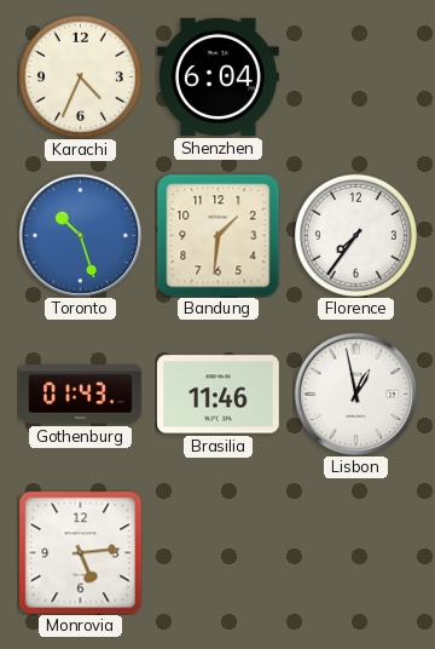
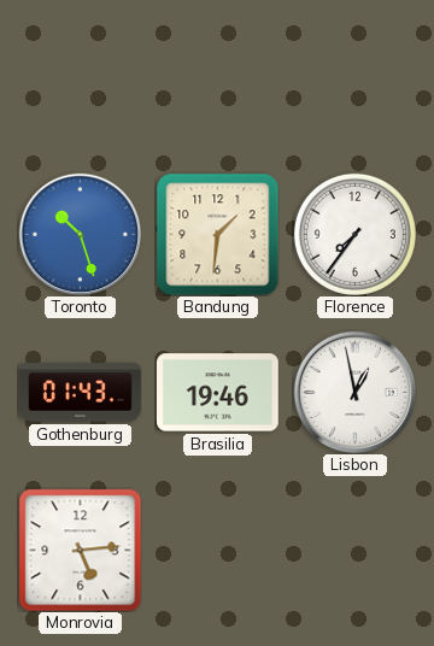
Karachi: 4:34 -> none
Shenzhen: 6:04 -> none
Brasilia: 11:46 -> 19:46
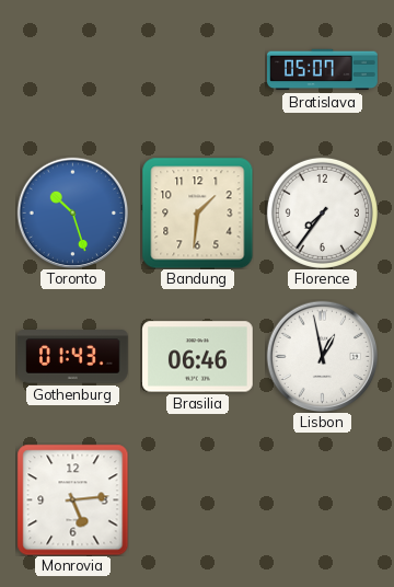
Bratislava: none -> 05:07
Brasilia: 19:46 -> 06:46
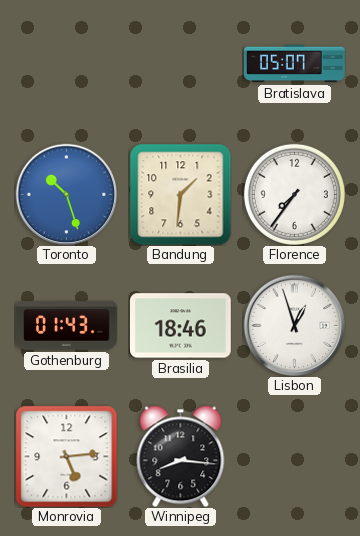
Brasilia: 06:46 -> 18:46
Lisbon: 12:58 -> 12:57
Winnipeg: none -> 8:16
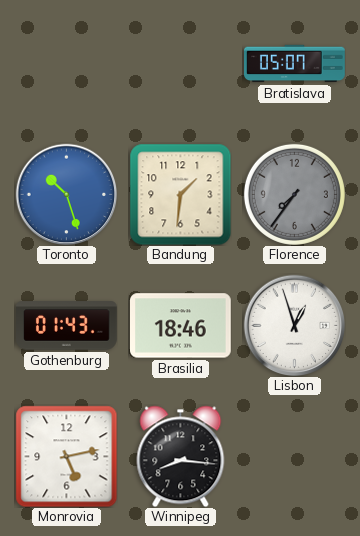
Florence dial: white -> grey
Monrovia: 5:14 -> 5:13
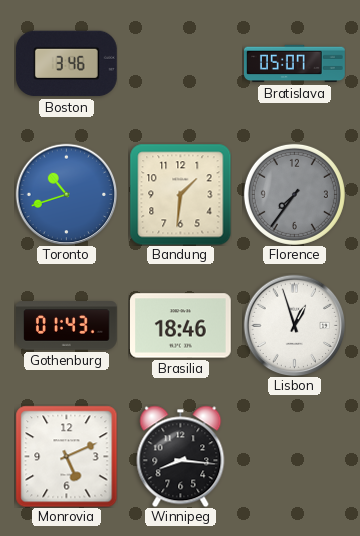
Boston: none -> 3:46
Toronto: 10:27 -> 10:42
Monrovia: 5:13 -> 5:11
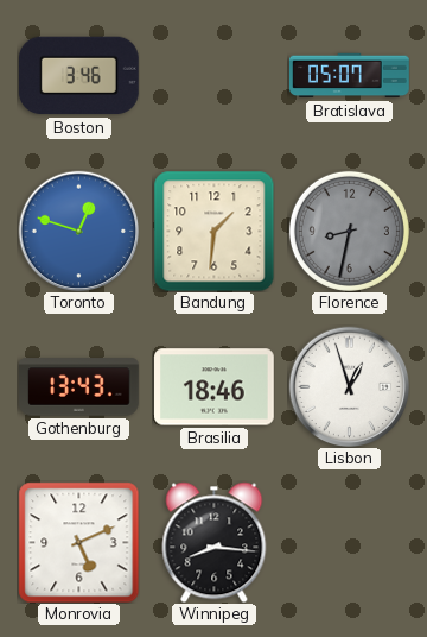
Toronto: 10:42 -> 12:48
Florence: 7:36 -> 8:32
Gothenburg: 01:43 -> 13:43
